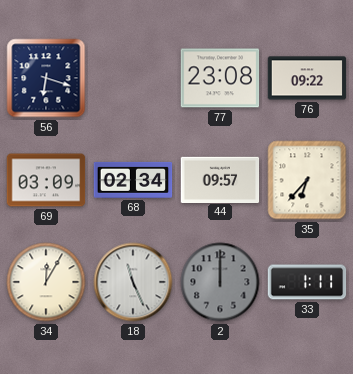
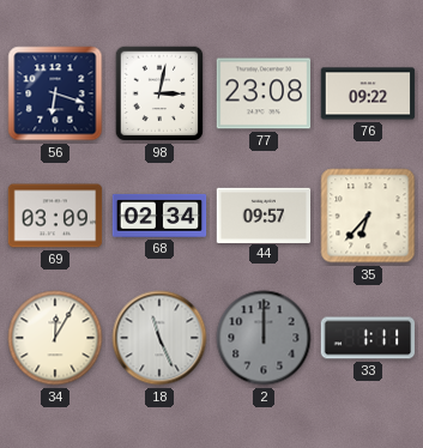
98: none -> 3:02
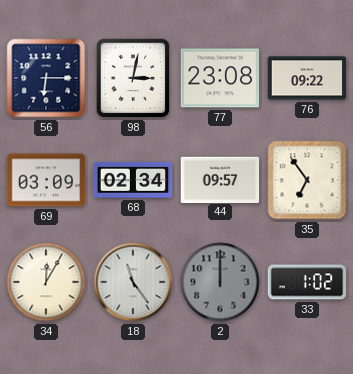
56: 6:18 -> 6:15
35: 6:37 -> 6:54
18: 11:26 -> 11:24
33: 1:11 -> 1:02
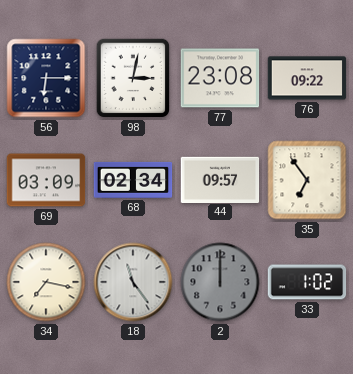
34: 12:05 -> 7:17
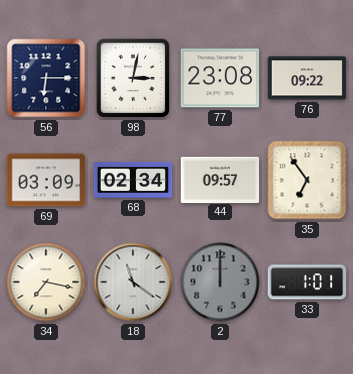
18: 11:24 -> 11:21
33: 1:02 -> 1:01
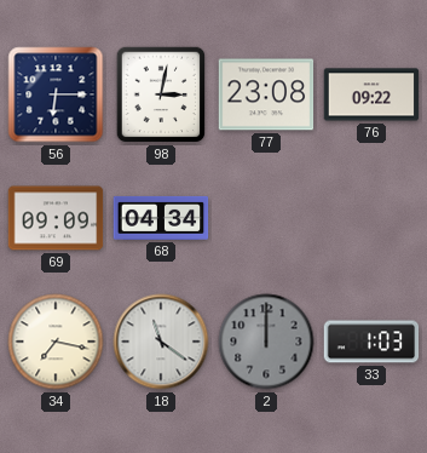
69: 03:09 -> 09:09
68: 02:34 -> 04:34
44: 09:57 -> none
35: 6:54 -> none
33: 1:01 -> 1:03
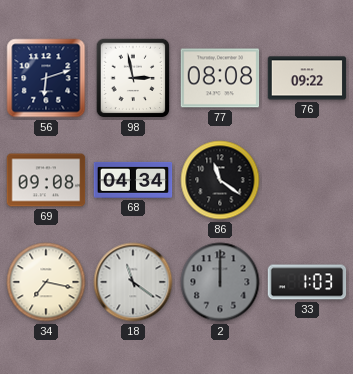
56: 6:15 -> 6:12
98: 3:02 -> 2:58
77: 23:08 -> 08:08
69: 09:09 -> 09:08
86: none -> 11:21
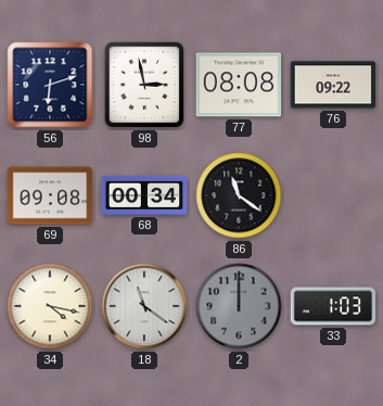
68: 04:34 -> 00:34
34: 7:17 -> 4:17
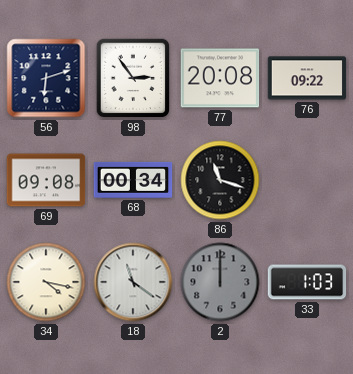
98: 2:58 -> 2:54
77: 08:08 -> 20:08
86: 11:21 -> 11:18
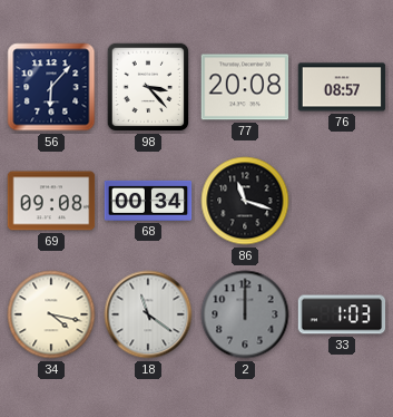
56: 6:12 -> 6:07
98: 2:54 -> 3:23
76: 09:22 -> 08:57
